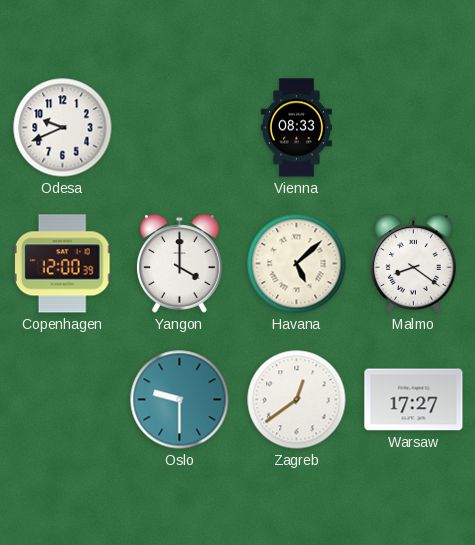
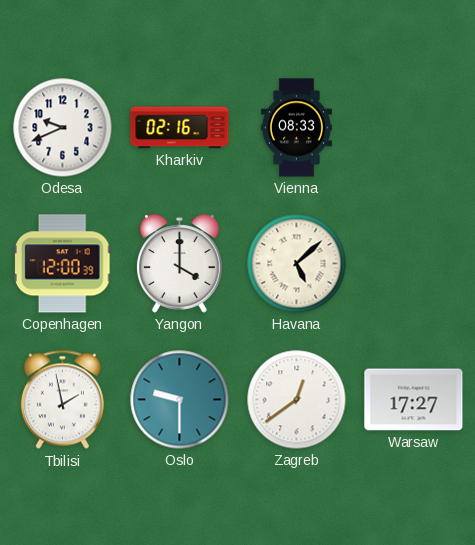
Kharkiv: none -> 02:16
Malmo: 8:21 -> none
Tbilisi: none -> 1:58
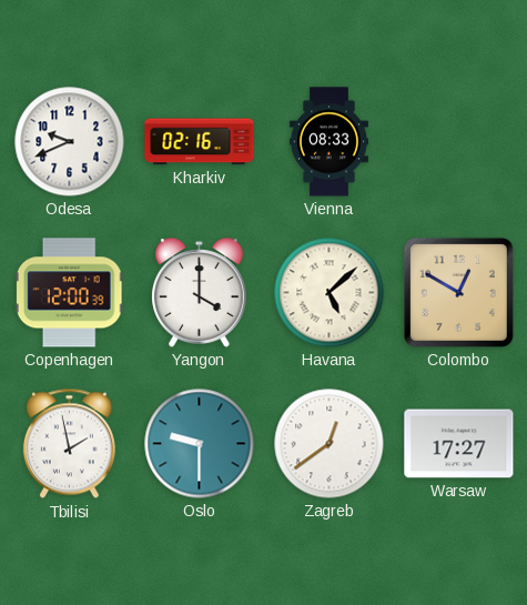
Colombo: none -> 12:50
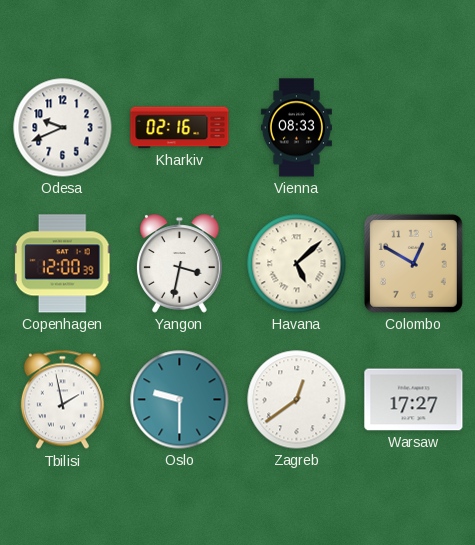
Yangon: 4:00 -> 3:32
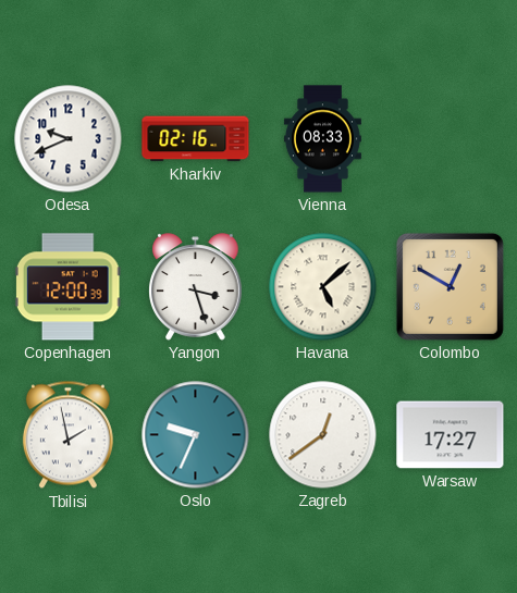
Yangon: 3:32 -> 3:27
Oslo: 9:30 -> 9:34
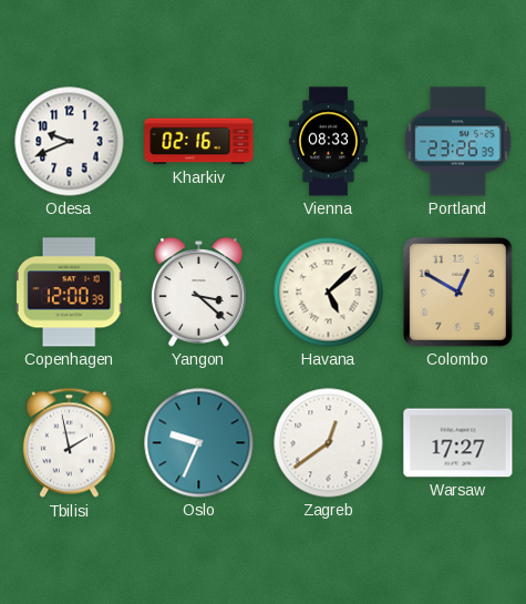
Portland: none -> 23:26
Yangon: 3:27 -> 3:22
